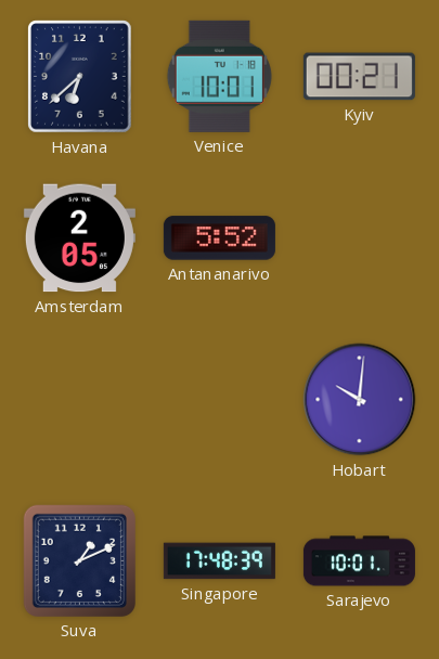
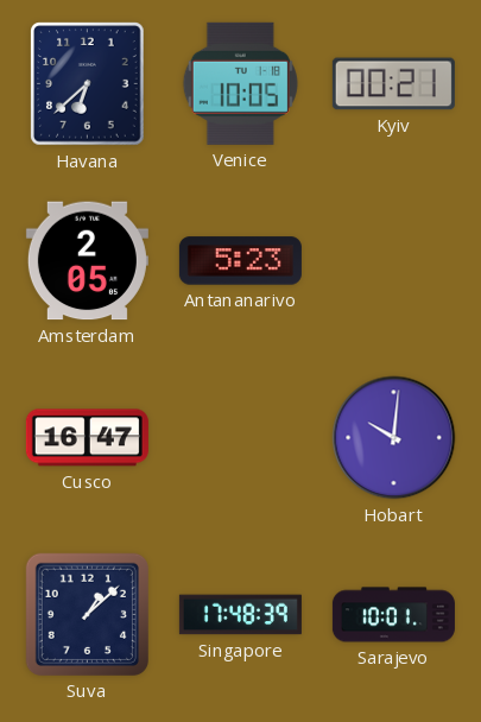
Venice: 10:01 -> 10:05
Antananarivo: 5:52 -> 5:23
Cusco: none -> 16:47
Suva: 1:11 -> 1:08
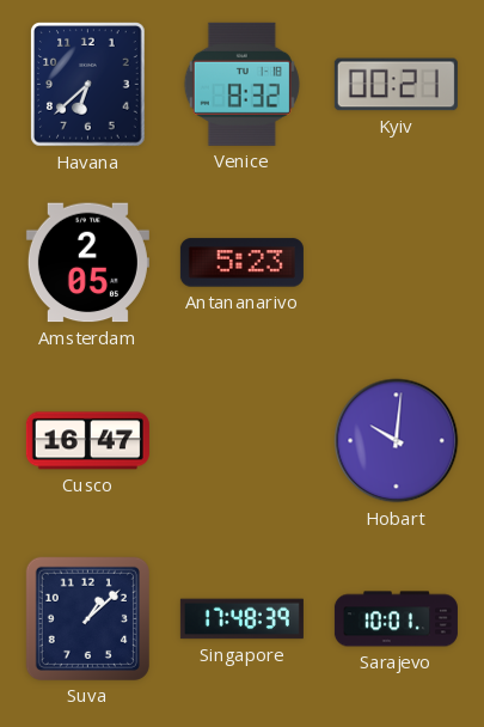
Venice: 10:05 -> 8:32
